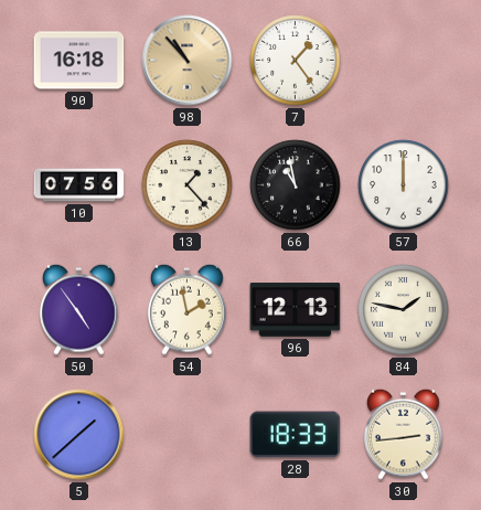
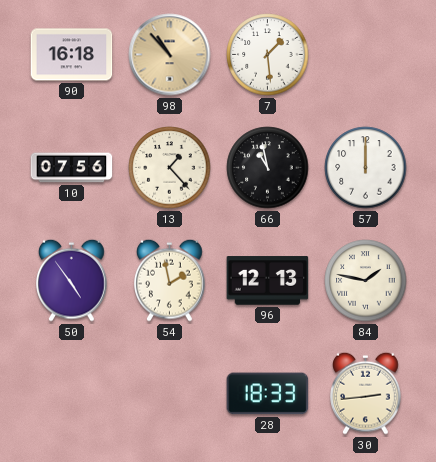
7: 1:24 -> 1:29
5: 1:38 -> none
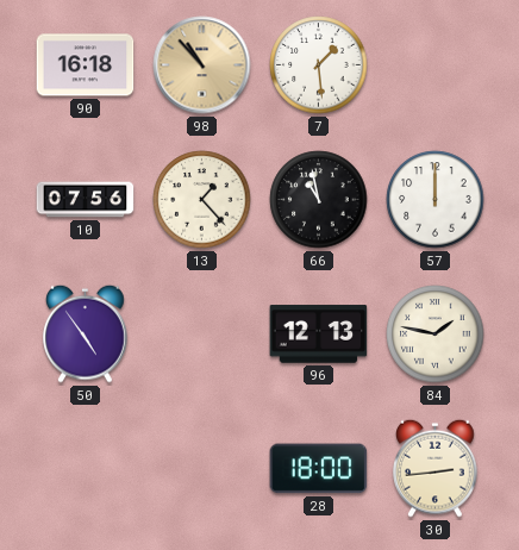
54: 1:58 -> none
28: 18:33 -> 18:00
